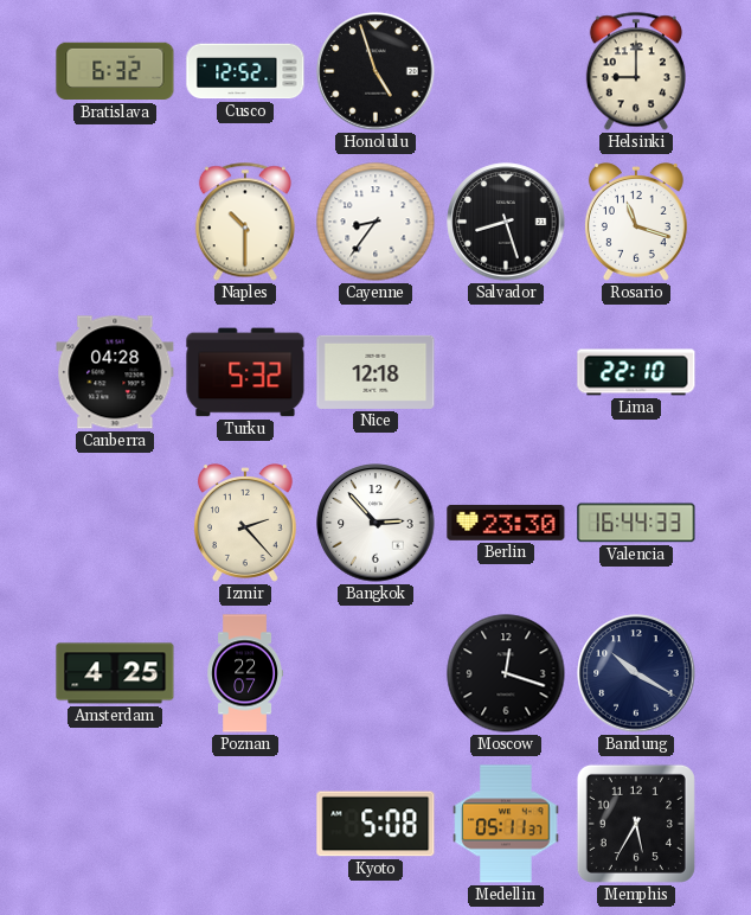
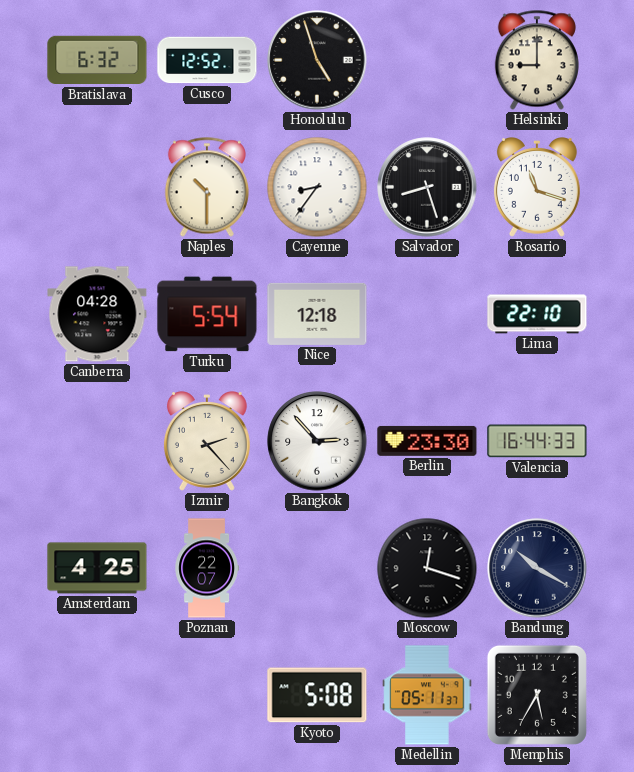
Turku: 5:32 -> 5:54
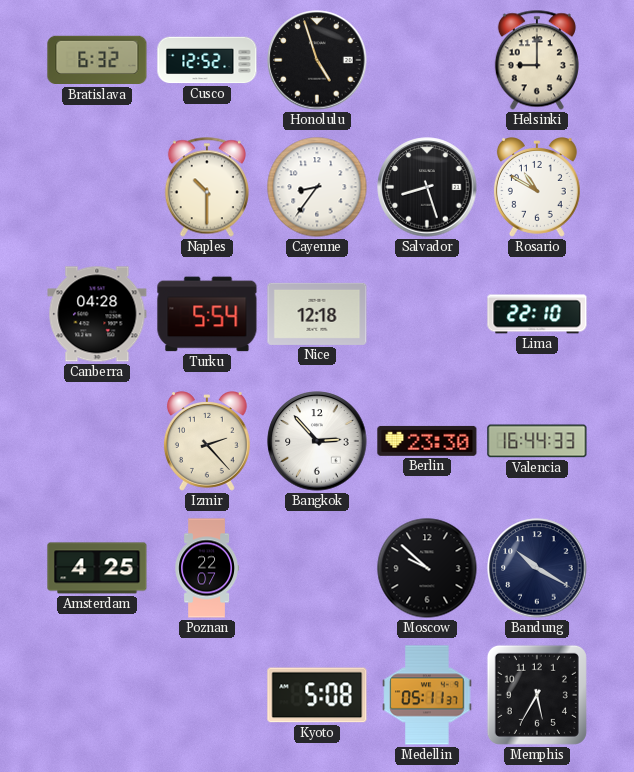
Rosario: 11:18 -> 10:50
Moscow: 12:18 -> 9:52
